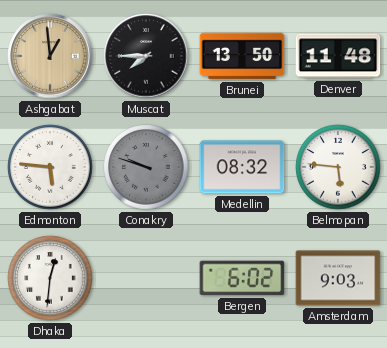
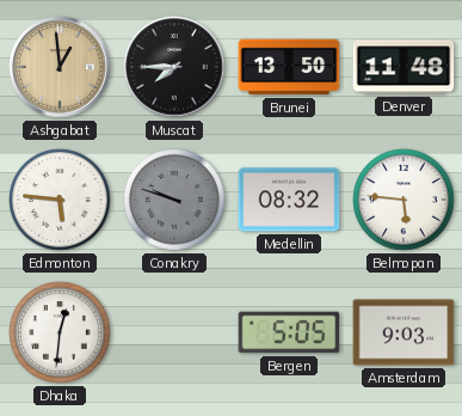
Bergen: 6:02 -> 5:05
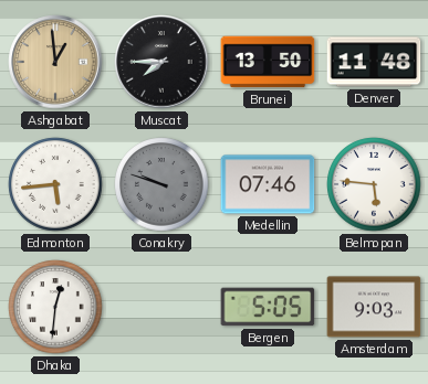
Edmonton: 5:46 -> 5:44
Medellin: 08:32 -> 07:46
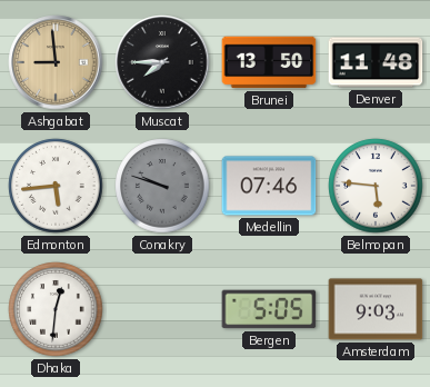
Ashgabat: 12:59 -> 8:59
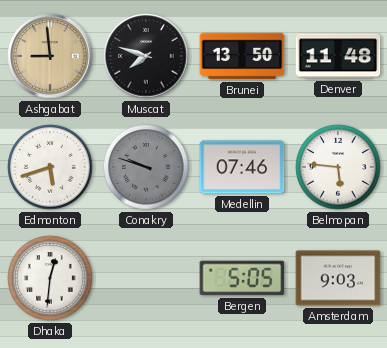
Muscat: 7:45 -> 7:48
Edmonton: 5:44 -> 5:42
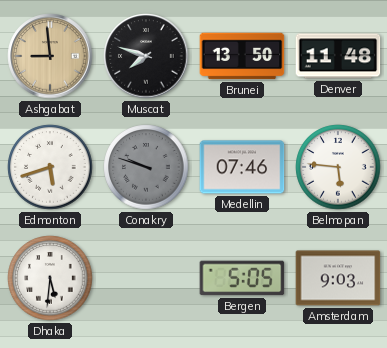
Dhaka: 12:31 -> 5:31
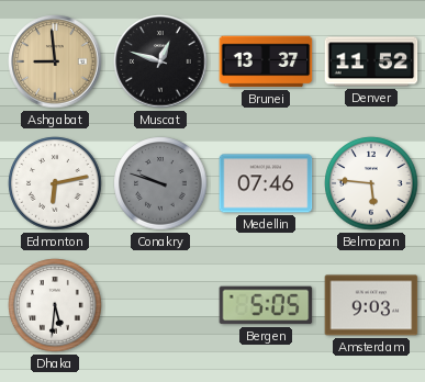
Muscat: 7:48 -> 12:48
Brunei: 13:50 -> 13:37
Denver: 11:48 -> 11:52
Edmonton: 5:42 -> 6:13
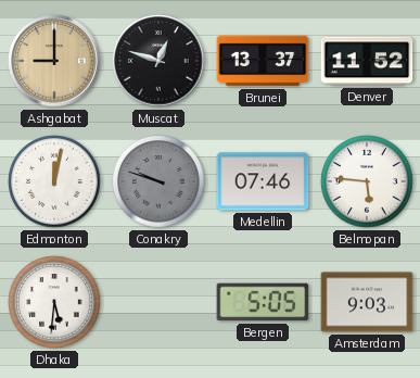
Ashgabat: 8:59 -> 9:00
Edmonton: 6:13 -> 12:02
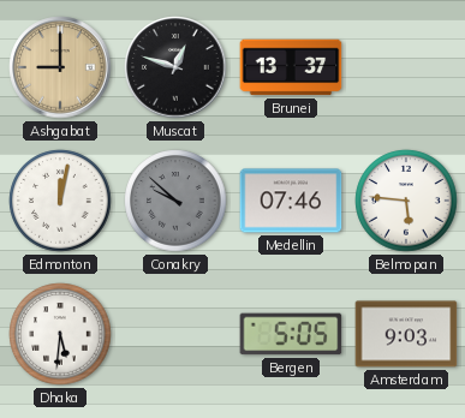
Denver: 11:52 -> none
Conakry: 9:48 -> 9:52
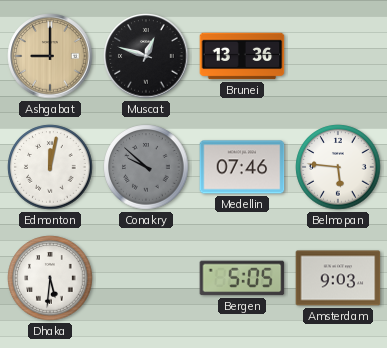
Brunei: 13:37 -> 13:36
